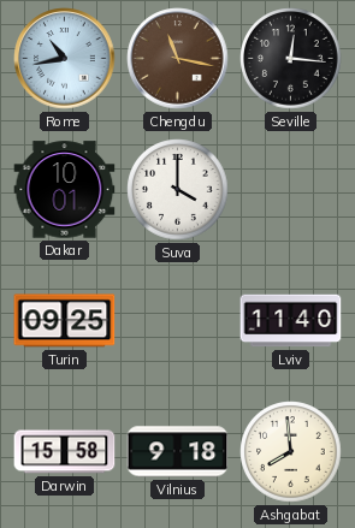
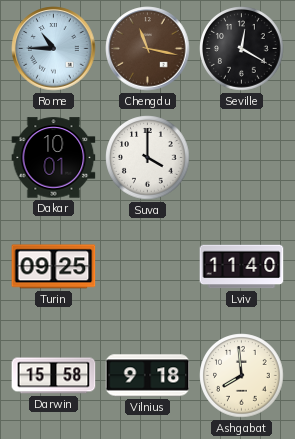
Rome: 10:43 -> 10:45
Seville: 12:16 -> 12:20
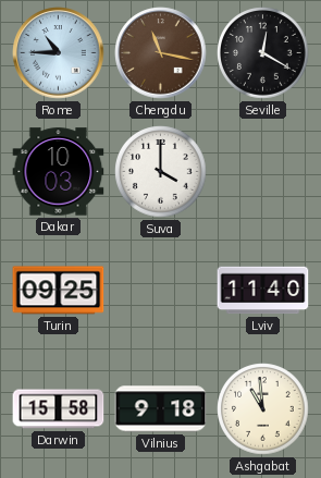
Dakar: 10:01 -> 10:03
Ashgabat: 7:59 -> 10:59
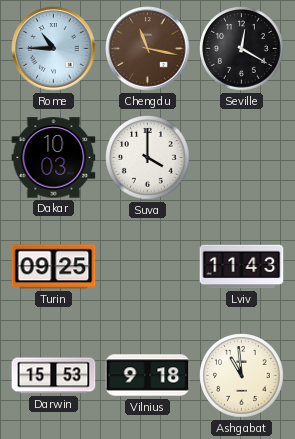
Lviv: 11:40 -> 11:43
Darwin: 15:58 -> 15:53
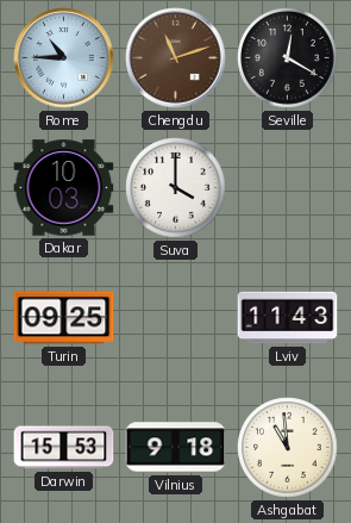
Chengdu: 11:17 -> 11:12
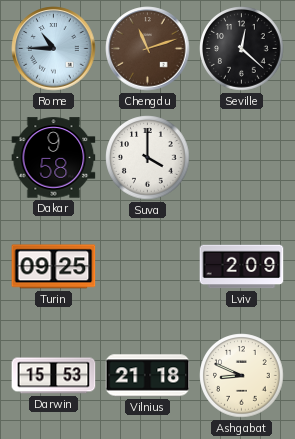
Seville: 12:20 -> 12:22
Dakar: 10:03 -> 9:58
Lviv: 11:43 -> 2:09
Vilnius: 9:18 -> 21:18
Ashgabat: 10:59 -> 8:49
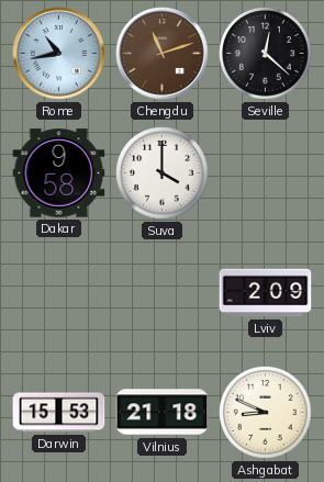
Rome: 10:45 -> 10:43
Turin: 09:25 -> none
